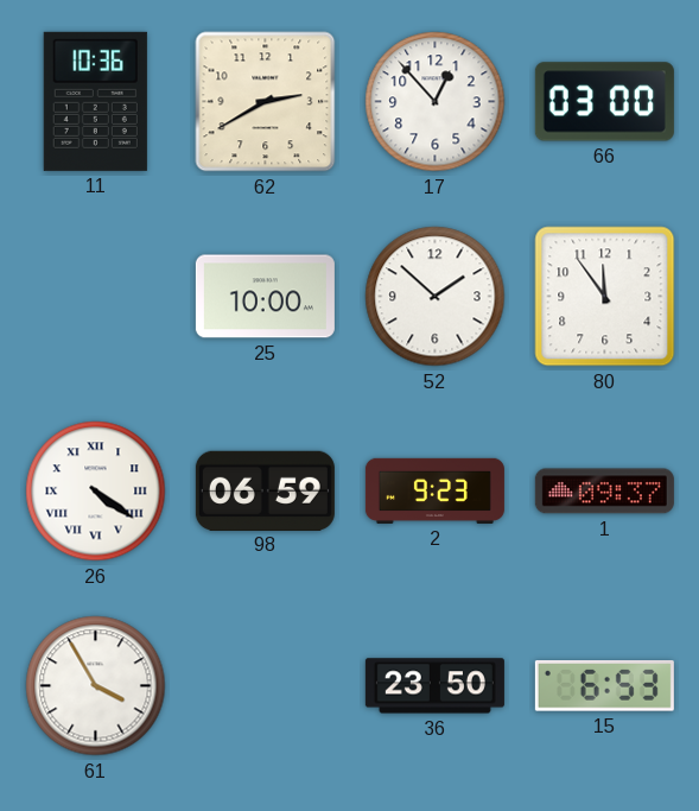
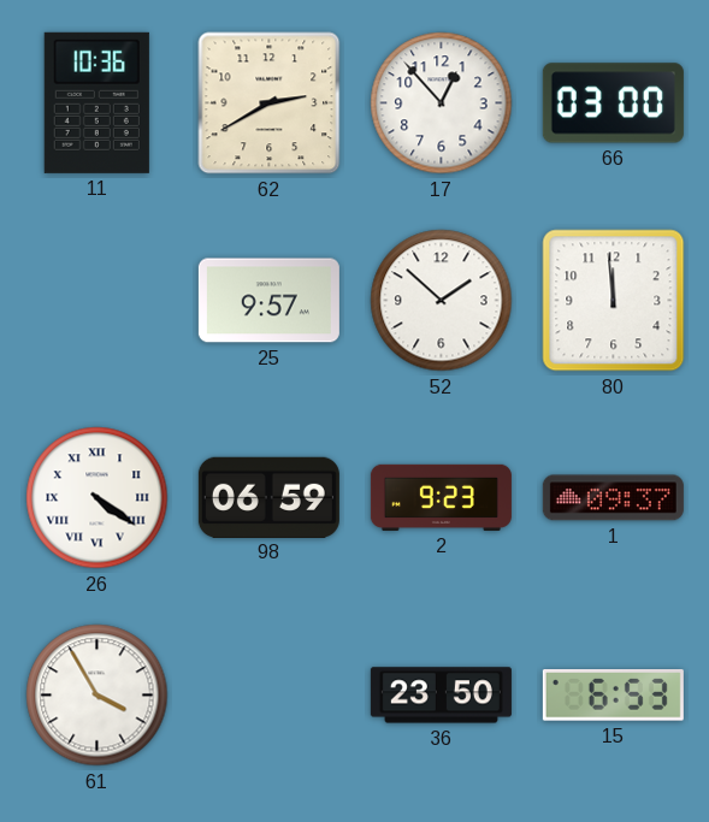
25: 10:00 -> 9:57
80: 11:54 -> 11:59
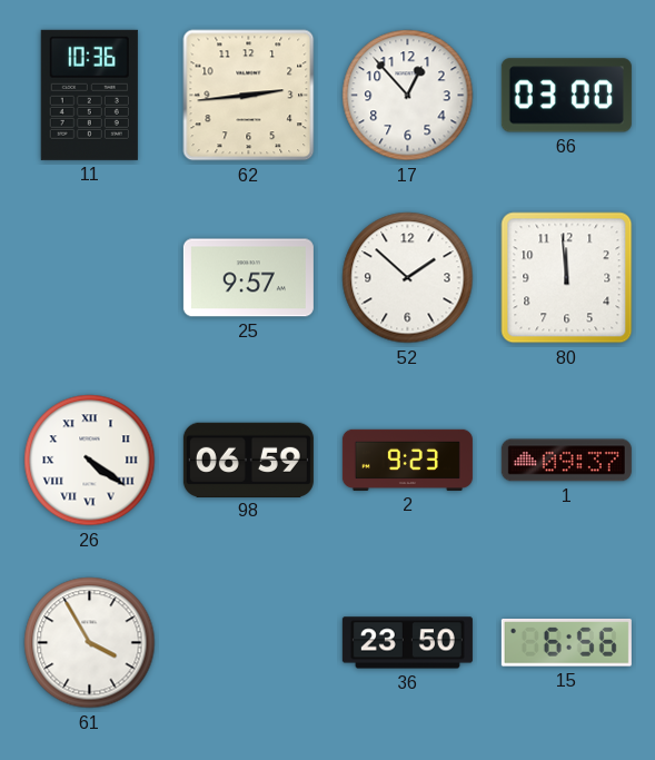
62: 2:40 -> 2:44
15: 6:53 -> 6:56
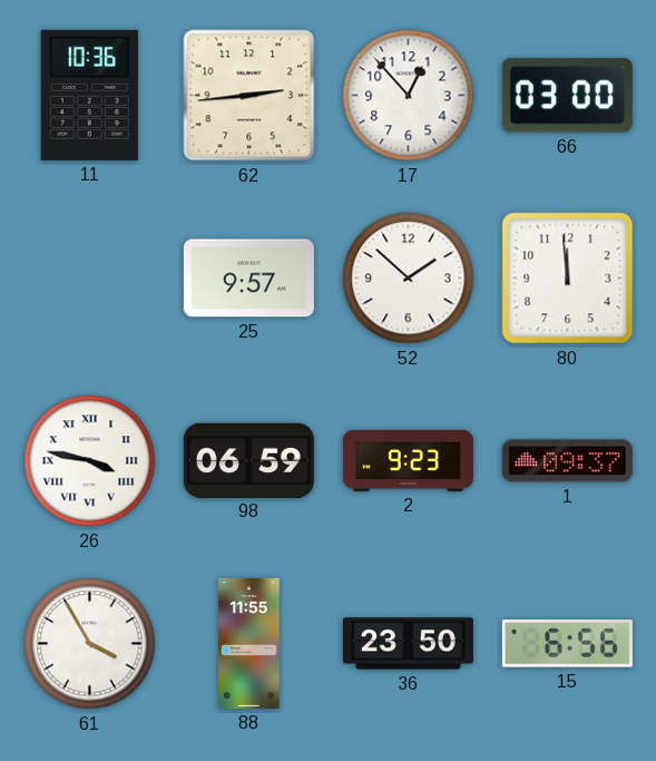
26: 4:21 -> 3:47
88: none -> 11:55
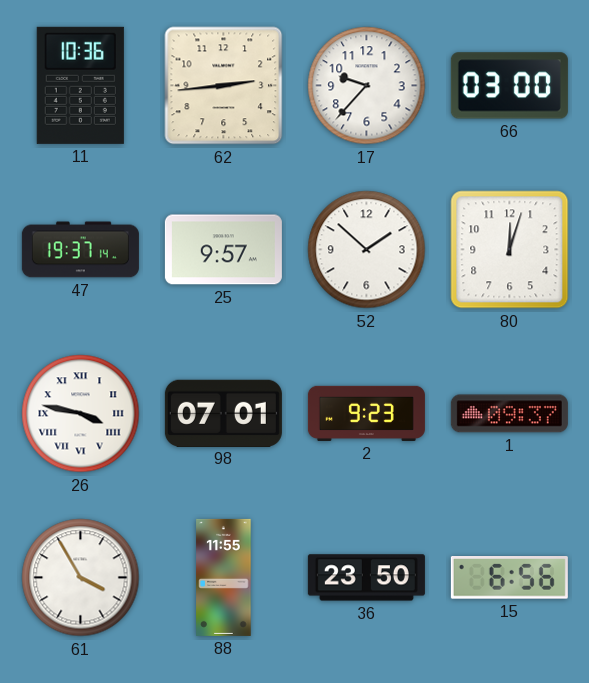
17: 12:53 -> 9:37
47: none -> 19:37
80: 11:59 -> 12:03
98: 06:59 -> 07:01
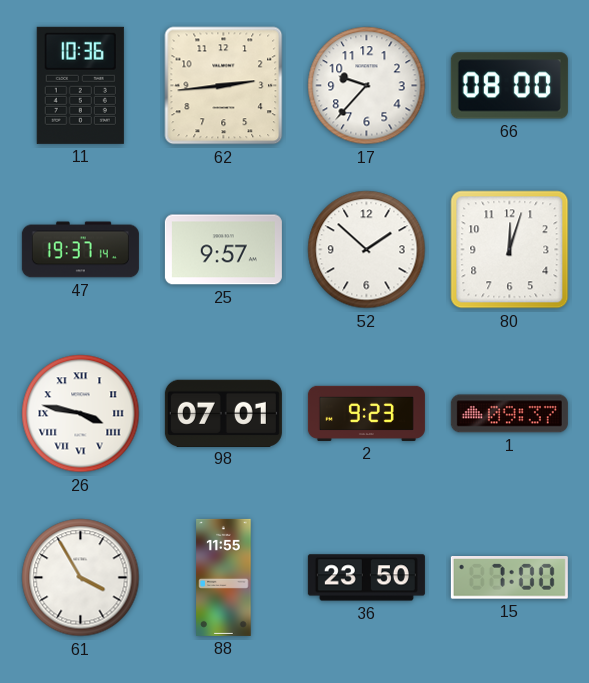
66: 03:00 -> 08:00
15: 6:56 -> 7:00
